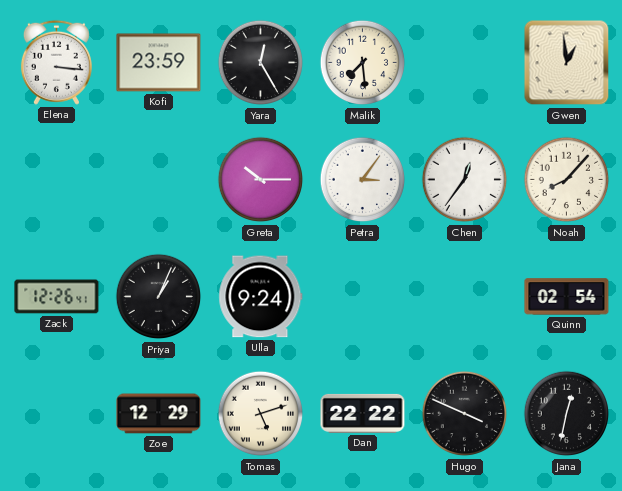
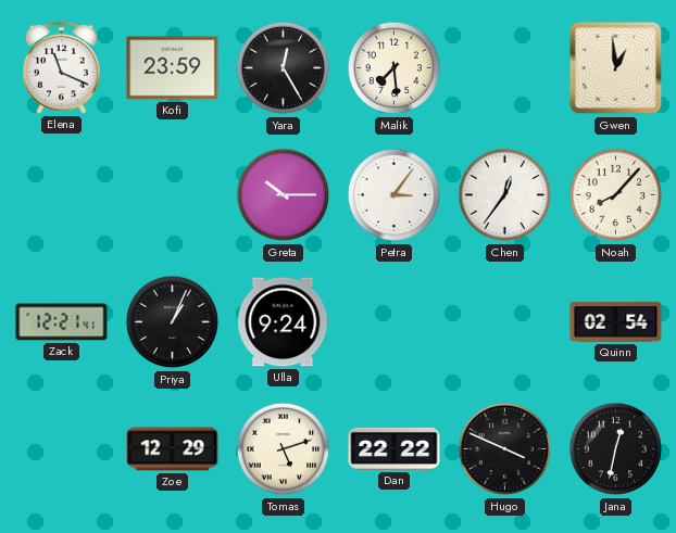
Elena: 3:16 -> 11:19
Zack: 12:26 -> 12:21
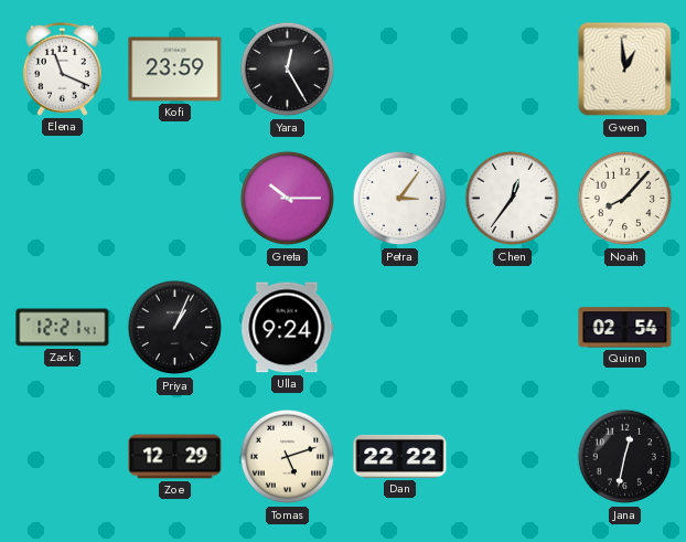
Malik: 7:29 -> none
Hugo: 3:49 -> none
